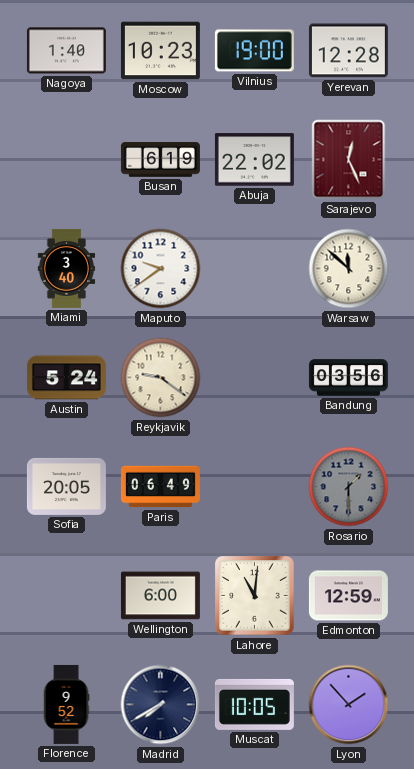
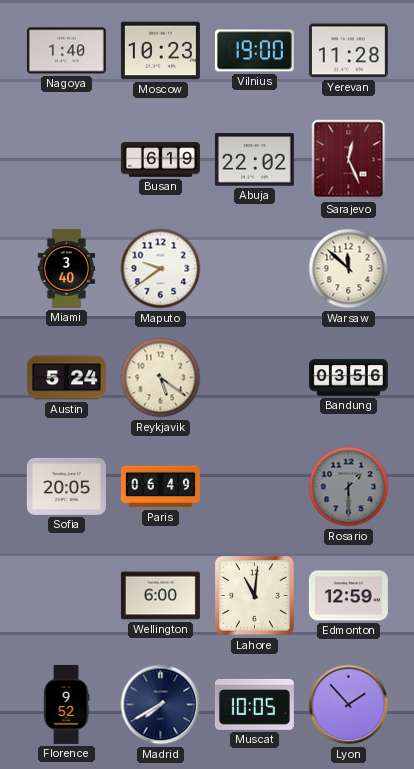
Yerevan: 12:28 -> 11:28
Reykjavik: 9:21 -> 5:21
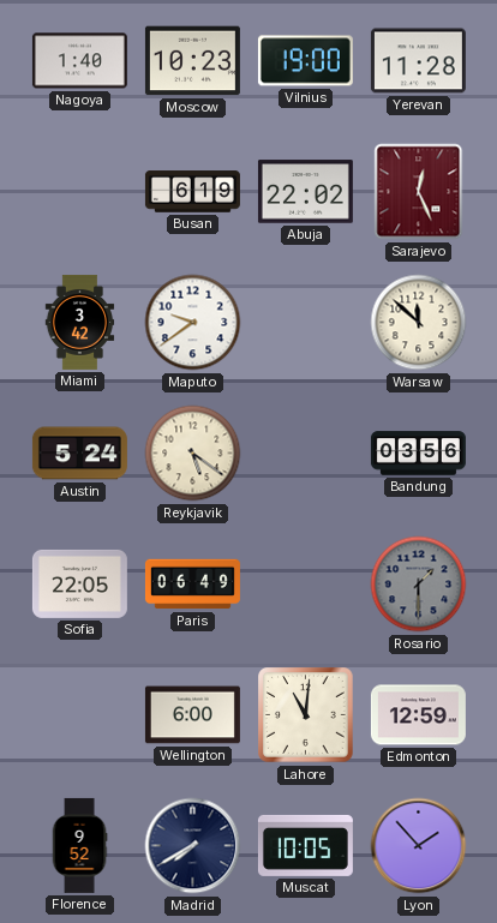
Miami: 3:40 -> 3:42
Sofia: 20:05 -> 22:05
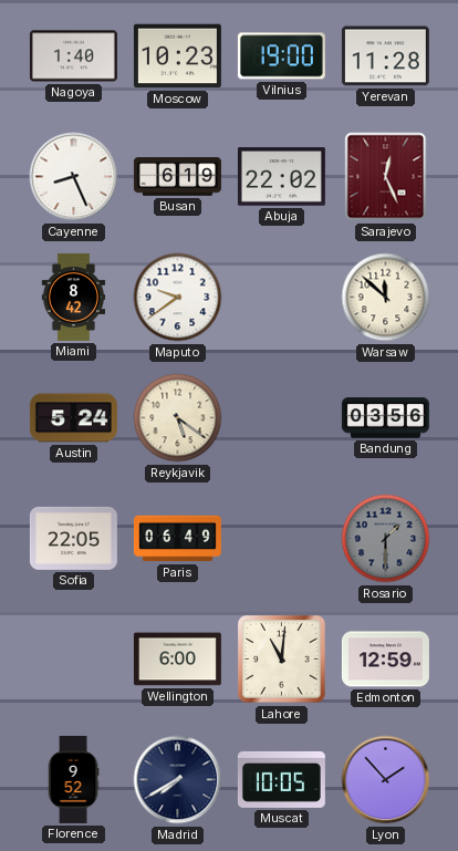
Cayenne: none -> 8:26
Miami: 3:42 -> 8:42
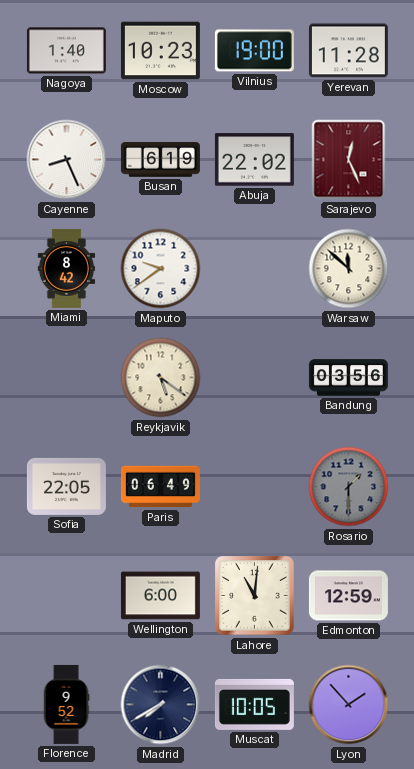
Austin: 5:24 -> none
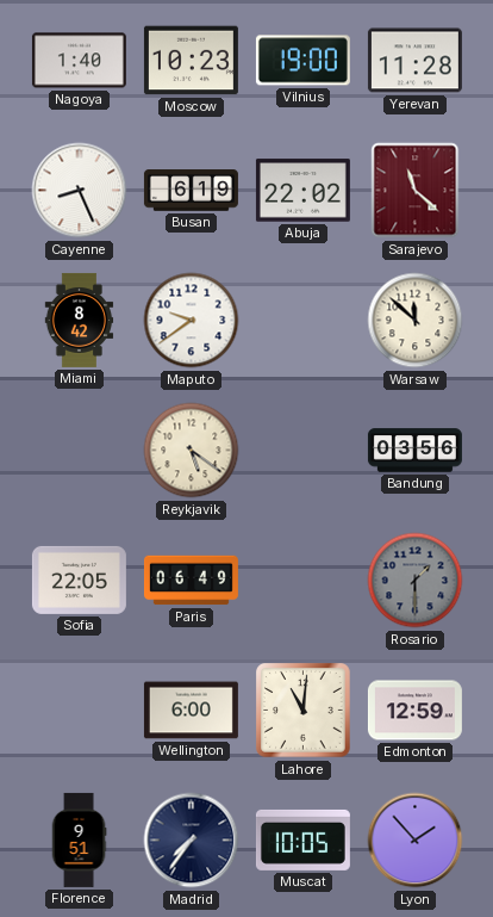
Sarajevo: 12:26 -> 11:22
Florence: 9:52 -> 9:51
Madrid: 7:40 -> 7:36
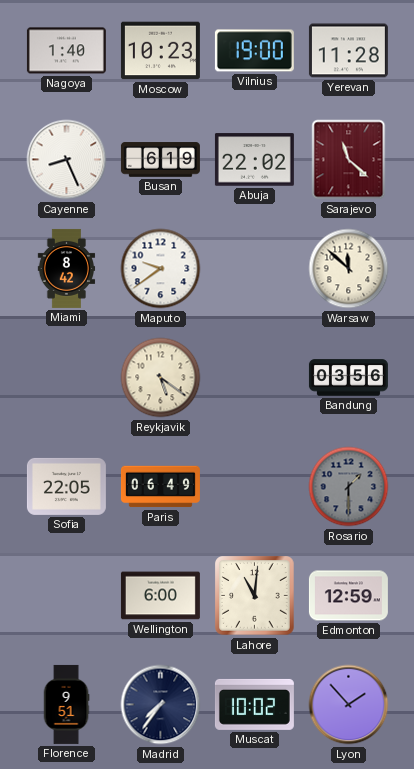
Muscat: 10:05 -> 10:02
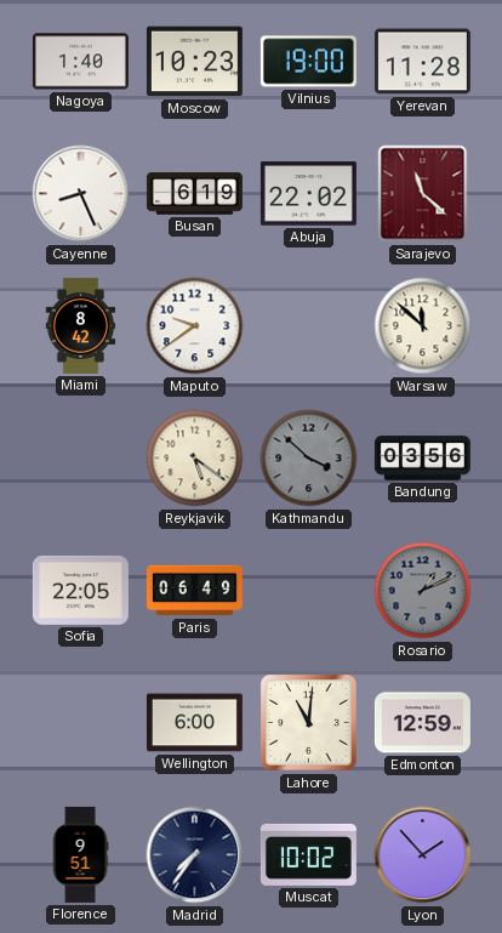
Kathmandu: none -> 3:52
Rosario: 1:30 -> 1:11
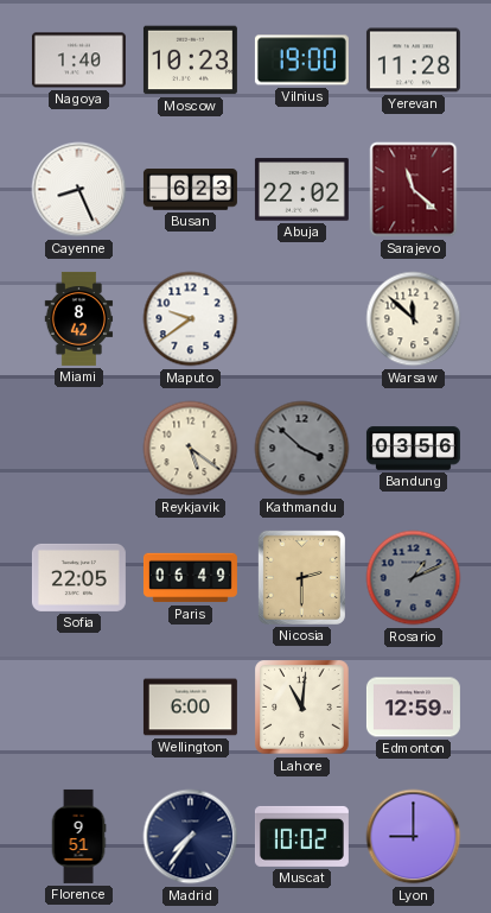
Busan: 6:19 -> 6:23
Nicosia: none -> 2:30
Lyon: 1:53 -> 9:00
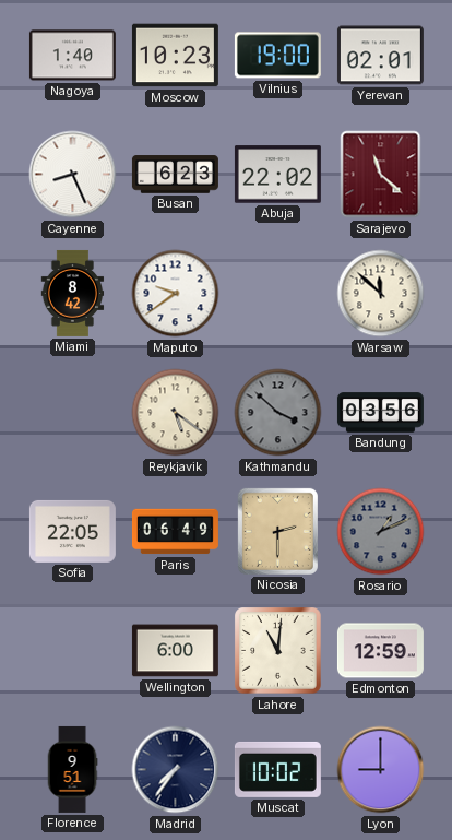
Yerevan: 11:28 -> 02:01
